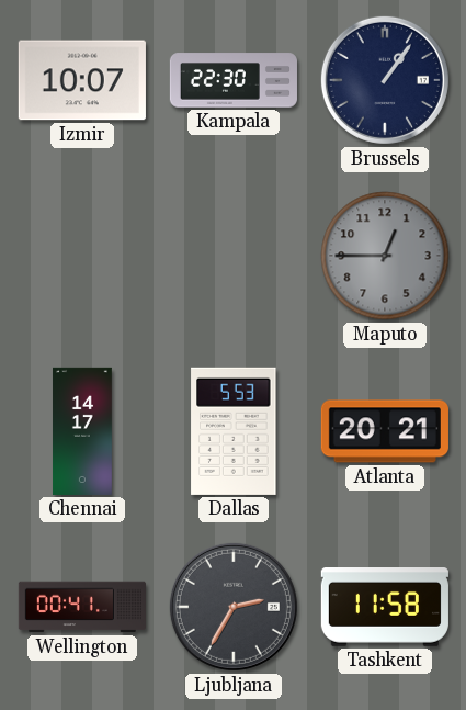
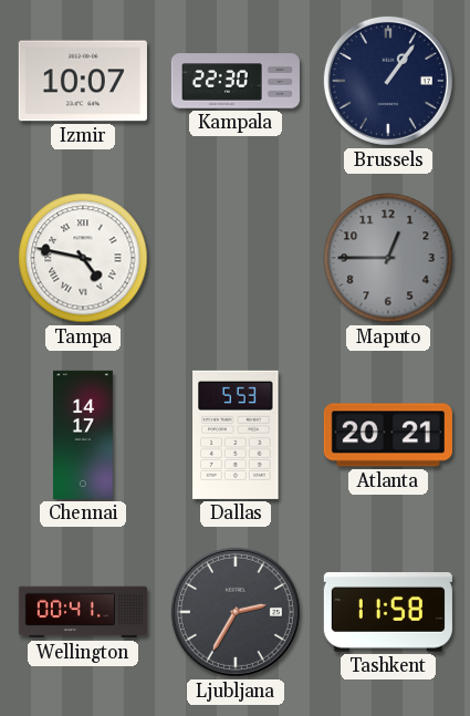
Tampa: none -> 4:47
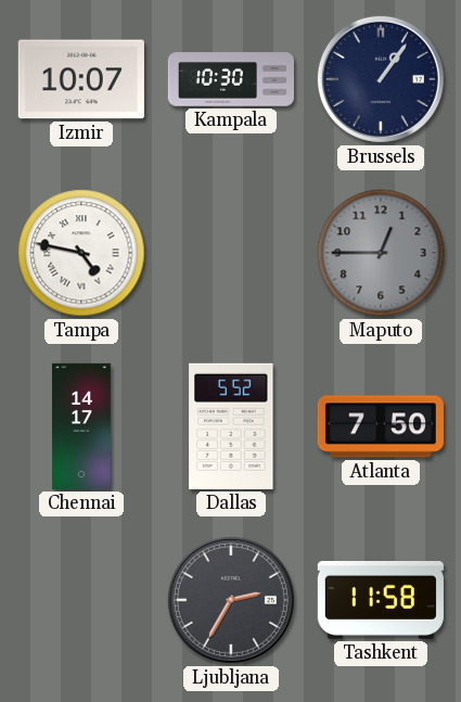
Kampala: 22:30 -> 10:30
Dallas: 5:53 -> 5:52
Atlanta: 20:21 -> 7:50
Wellington: 00:41 -> none
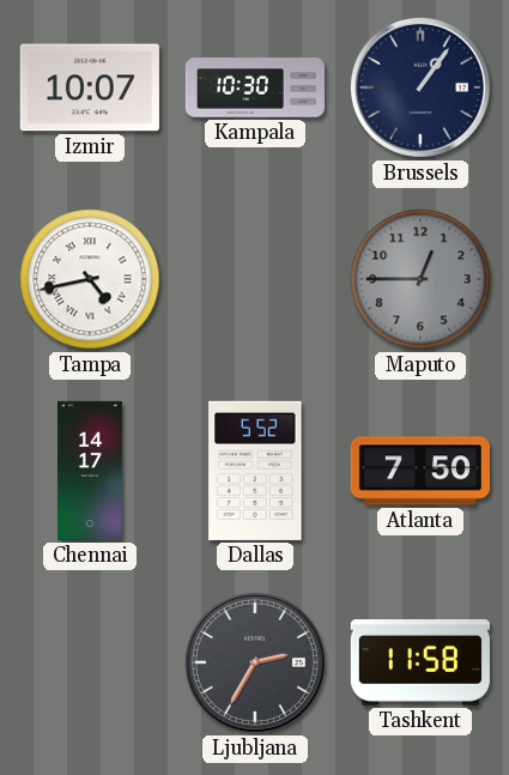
Tampa: 4:47 -> 4:43
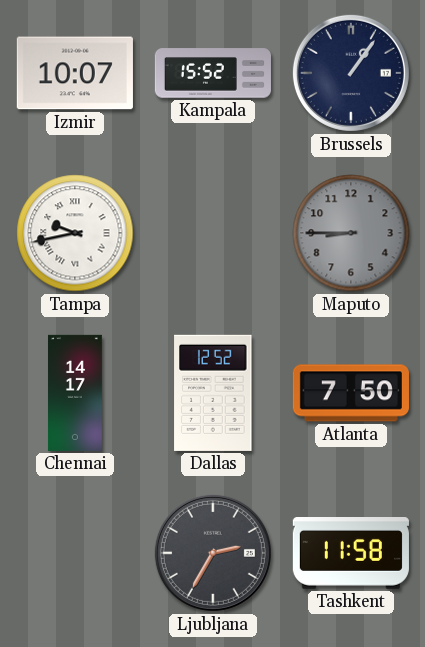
Kampala: 10:30 -> 15:52
Tampa: 4:43 -> 9:43
Maputo: 12:45 -> 8:45
Dallas: 5:52 -> 12:52
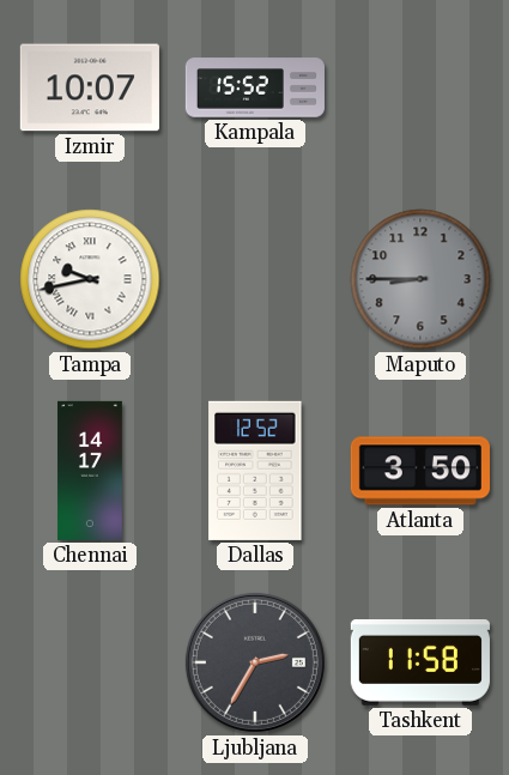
Brussels: 1:06 -> none
Atlanta: 7:50 -> 3:50
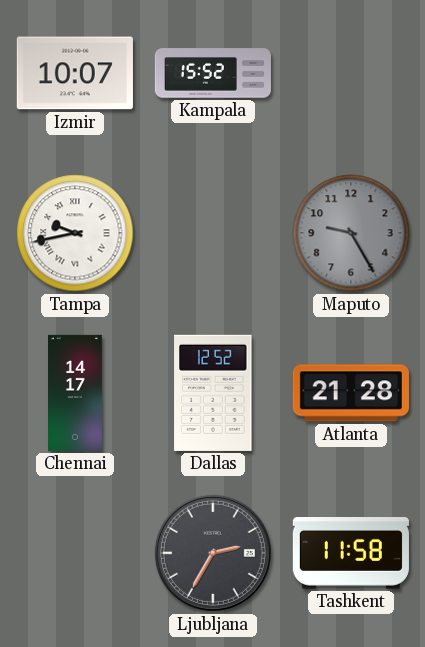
Maputo: 8:45 -> 9:25
Atlanta: 3:50 -> 21:28
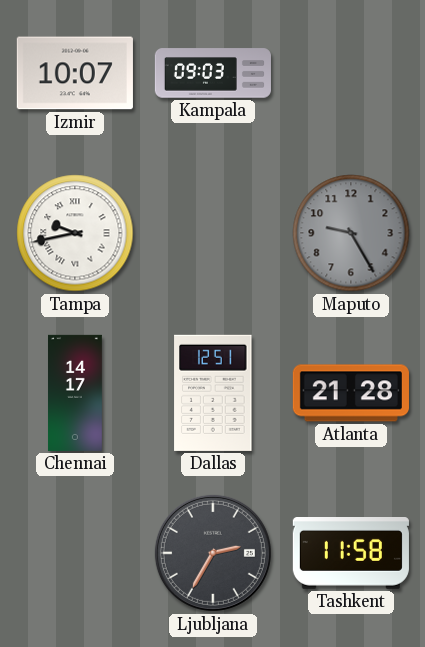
Kampala: 15:52 -> 09:03
Dallas: 12:52 -> 12:51
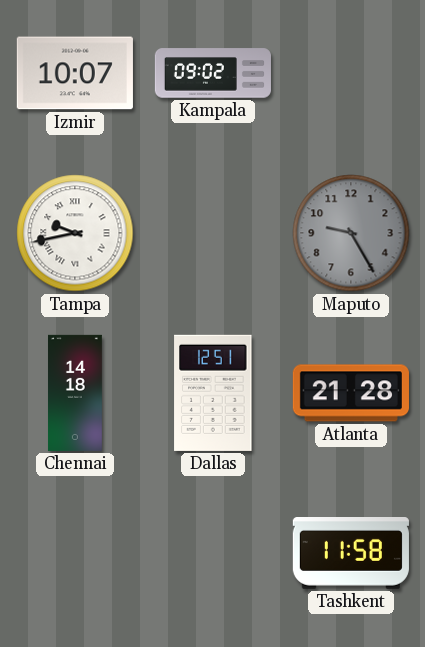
Kampala: 09:03 -> 09:02
Chennai: 14:17 -> 14:18
Ljubljana: 2:35 -> none
